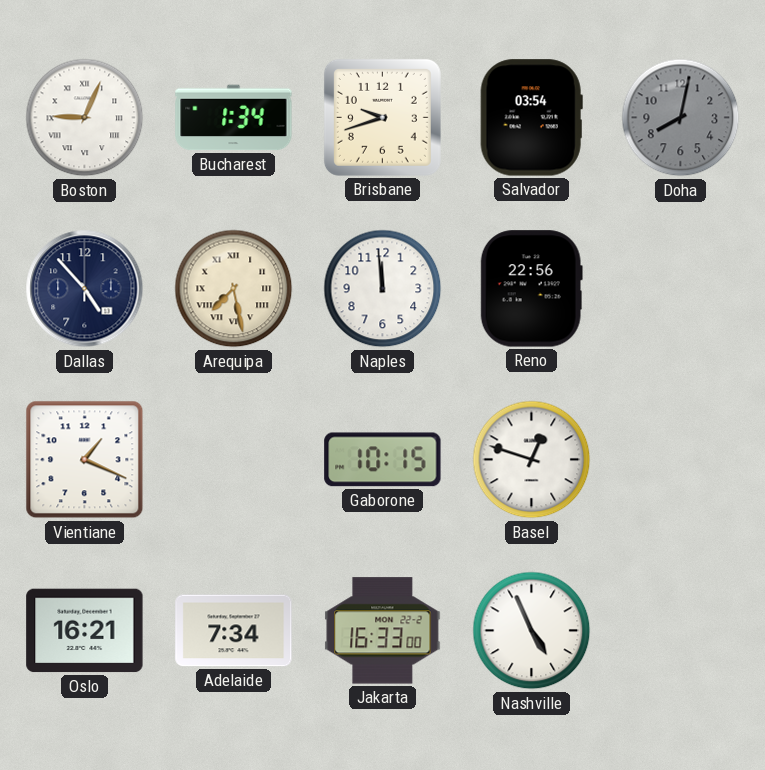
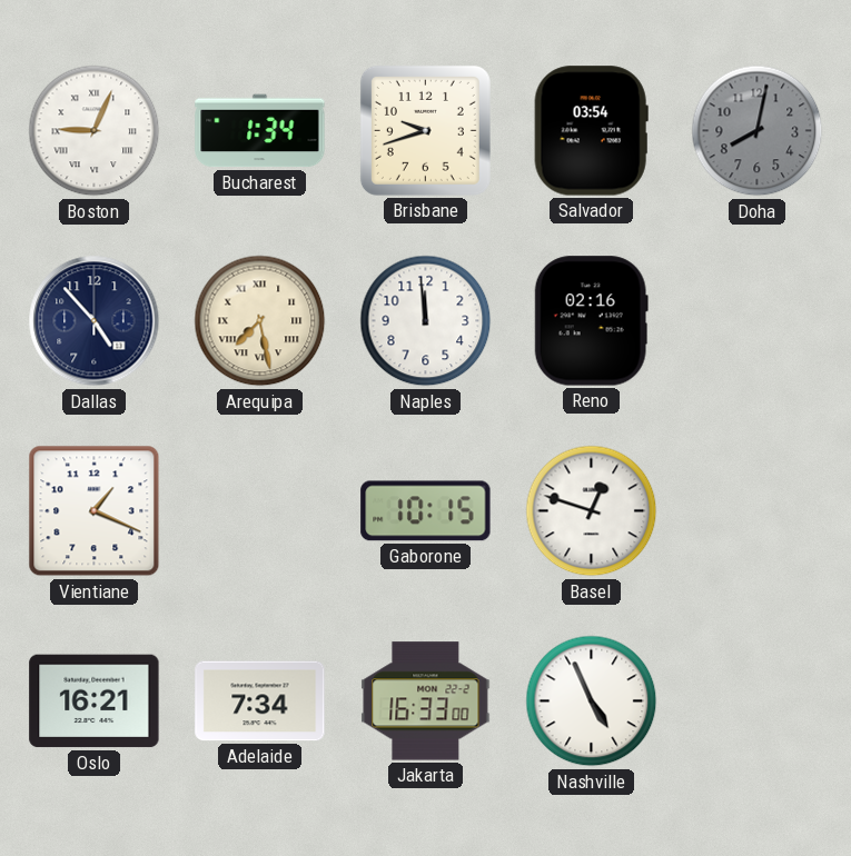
Reno: 22:56 -> 02:16
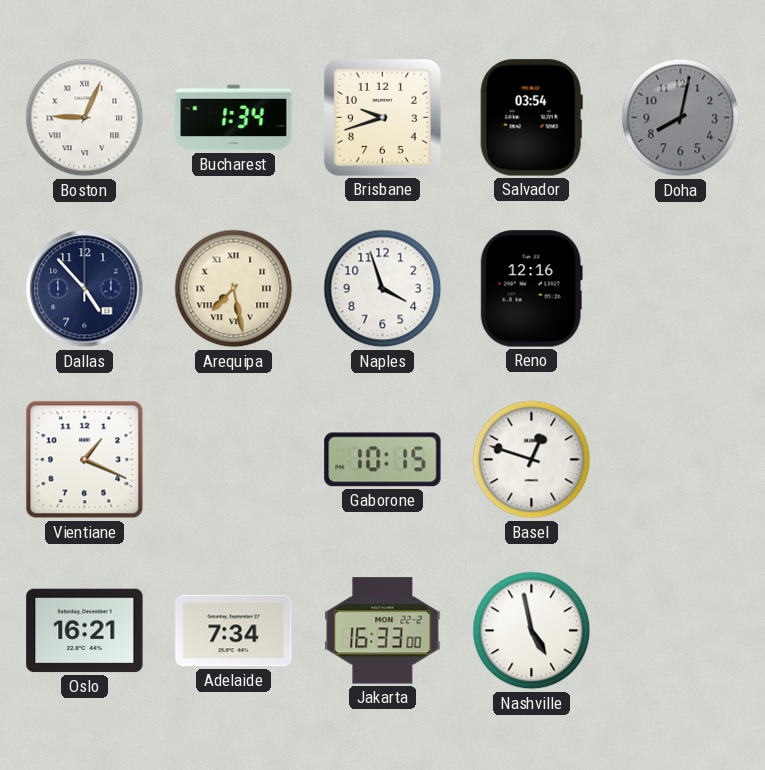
Naples: 11:59 -> 3:57
Reno: 02:16 -> 12:16
Nashville: 4:56 -> 4:58
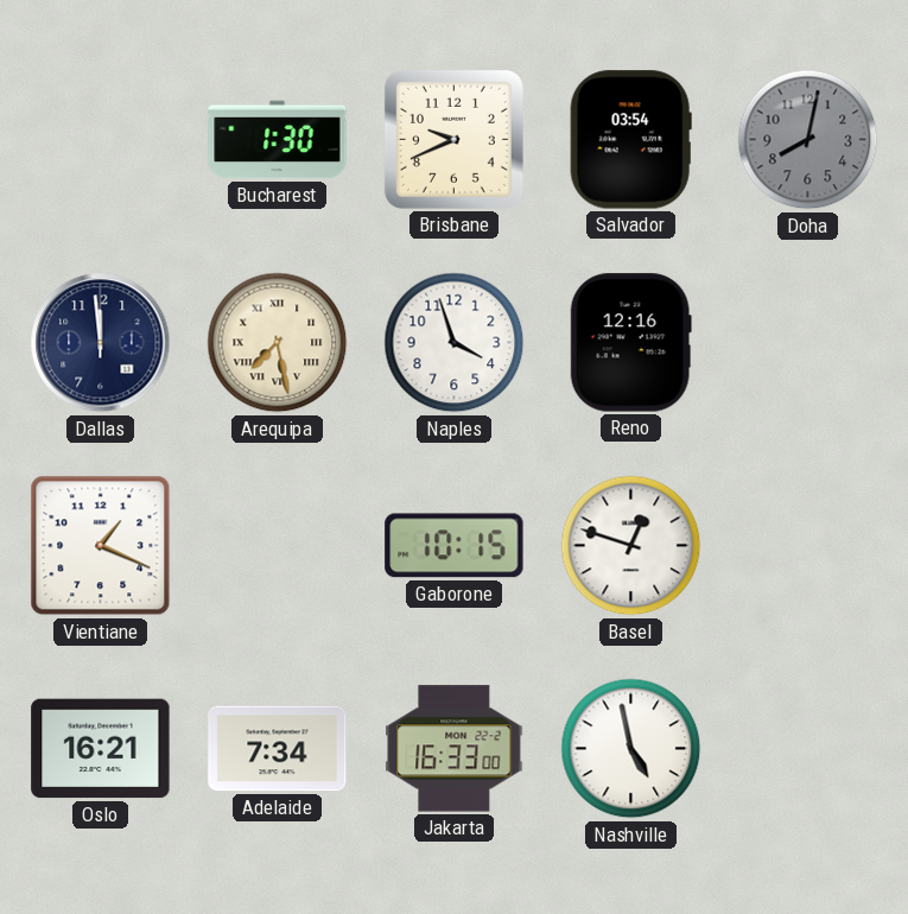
Boston: 9:04 -> none
Bucharest: 1:34 -> 1:30
Brisbane: 9:42 -> 9:41
Dallas: 4:53 -> 11:59
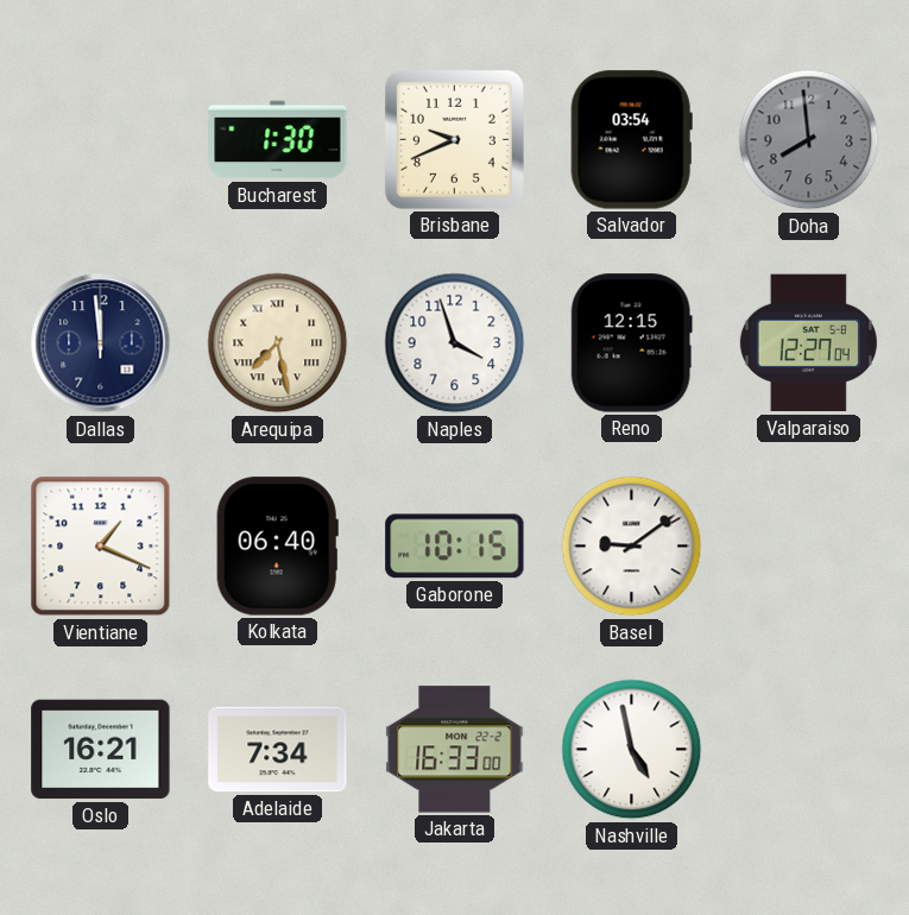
Doha: 8:02 -> 7:59
Reno: 12:16 -> 12:15
Valparaiso: none -> 12:27
Kolkata: none -> 06:40
Basel: 12:48 -> 9:09
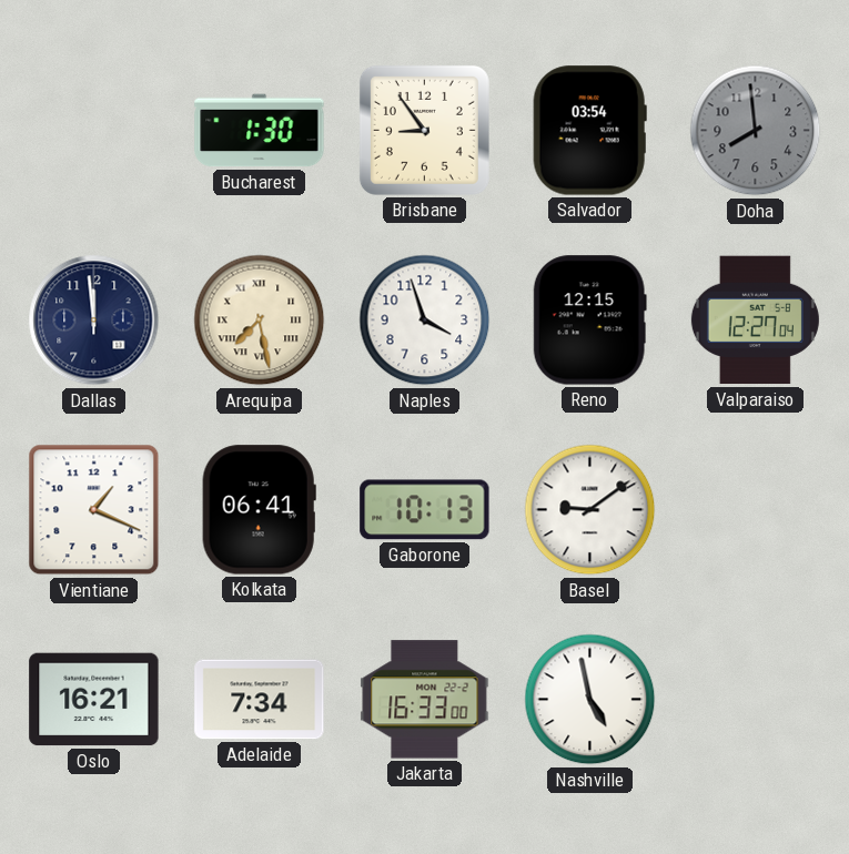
Brisbane: 9:41 -> 8:54
Kolkata: 06:40 -> 06:41
Gaborone: 10:15 -> 10:13
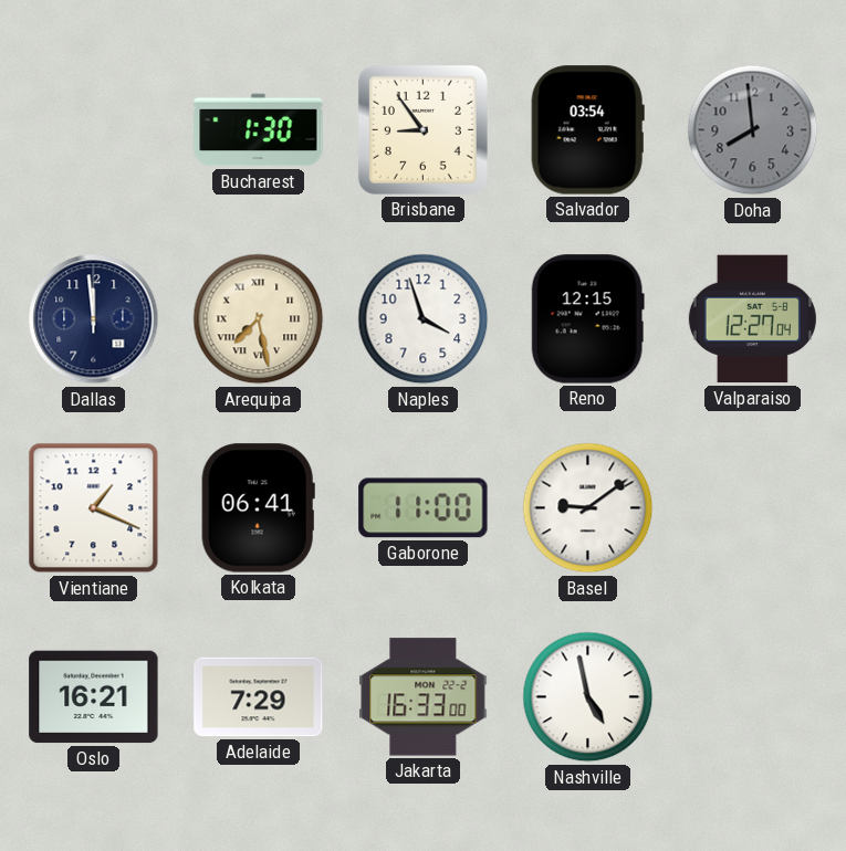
Gaborone: 10:13 -> 11:00
Adelaide: 7:34 -> 7:29
